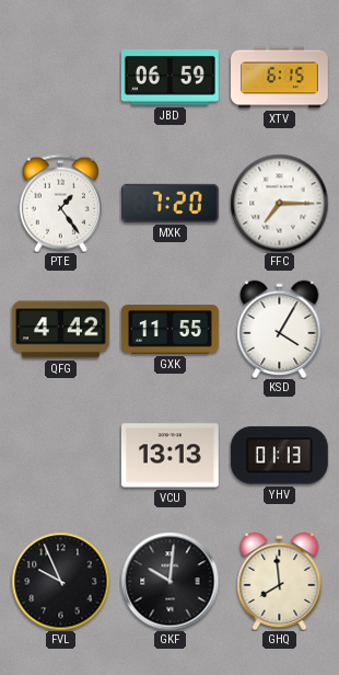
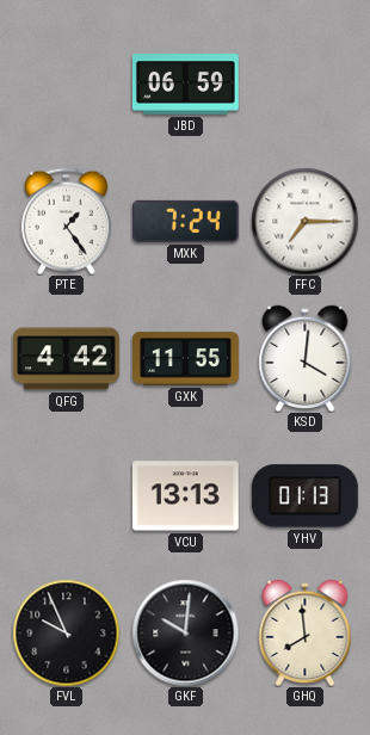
XTV: 6:15 -> none
MXK: 7:20 -> 7:24
KSD: 4:05 -> 4:01
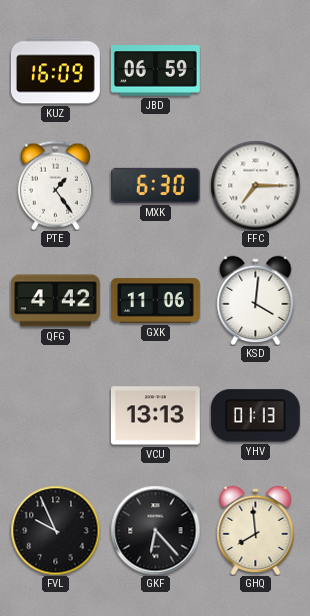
KUZ: none -> 16:09
MXK: 7:24 -> 6:30
GXK: 11:55 -> 11:06
GKF: 10:01 -> 6:23
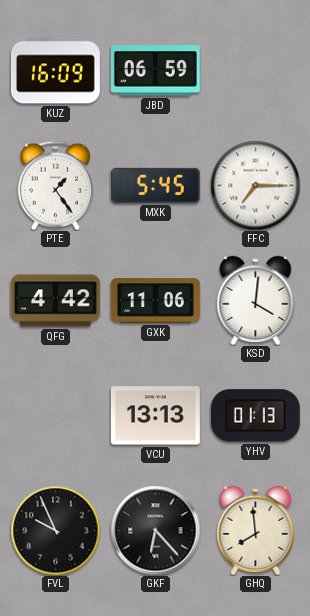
MXK: 6:30 -> 5:45
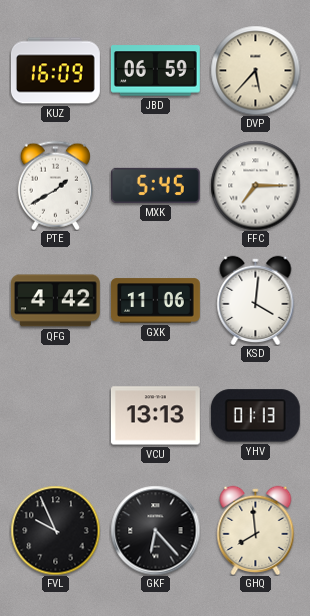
DVP: none -> 5:37
PTE: 1:24 -> 1:40
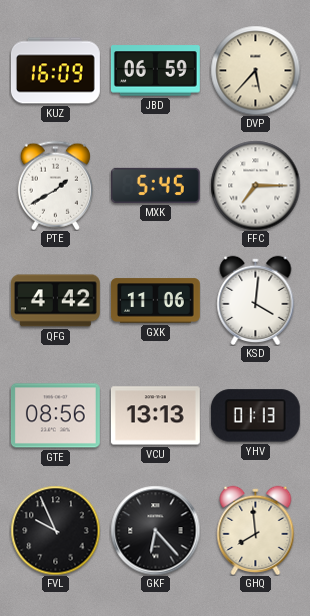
GTE: none -> 08:56
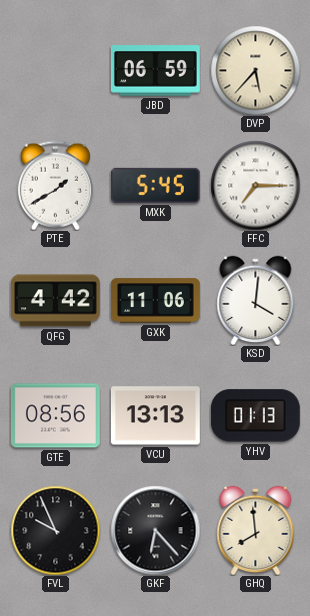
KUZ: 16:09 -> none
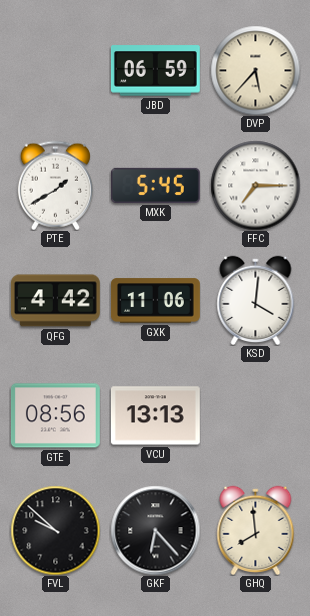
YHV: 01:13 -> none
FVL: 9:56 -> 9:52
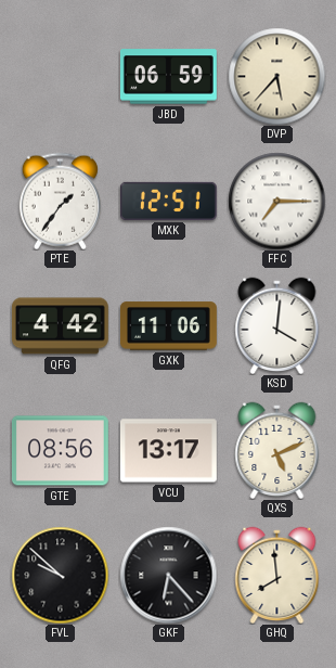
PTE: 1:40 -> 1:36
MXK: 5:45 -> 12:51
VCU: 13:13 -> 13:17
QXS: none -> 5:11
